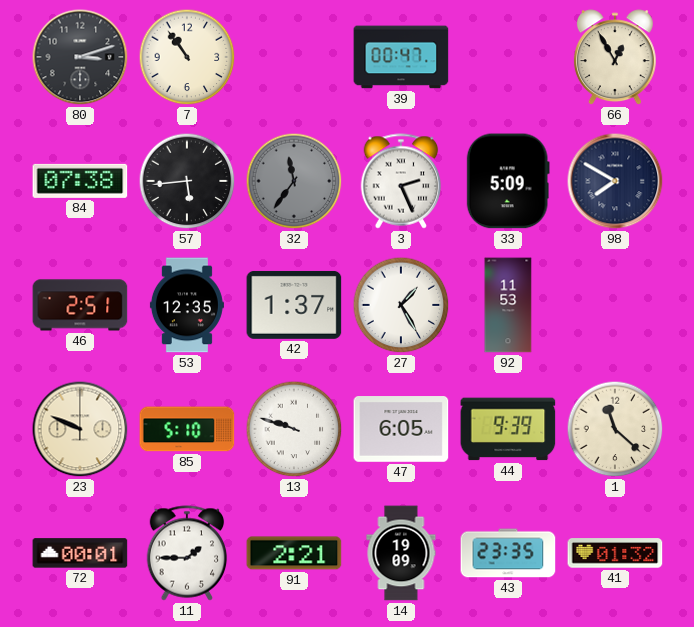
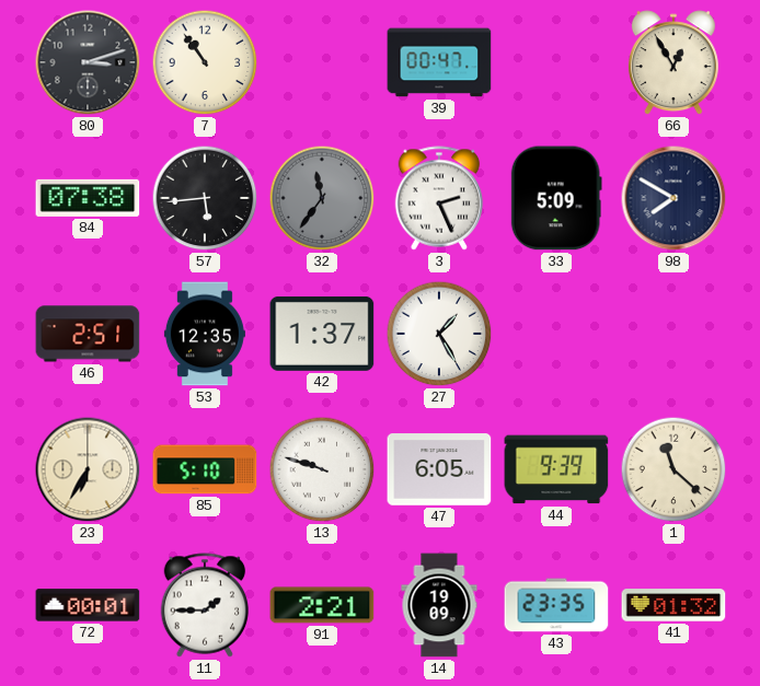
92: 11:53 -> none
23: 9:49 -> 6:35
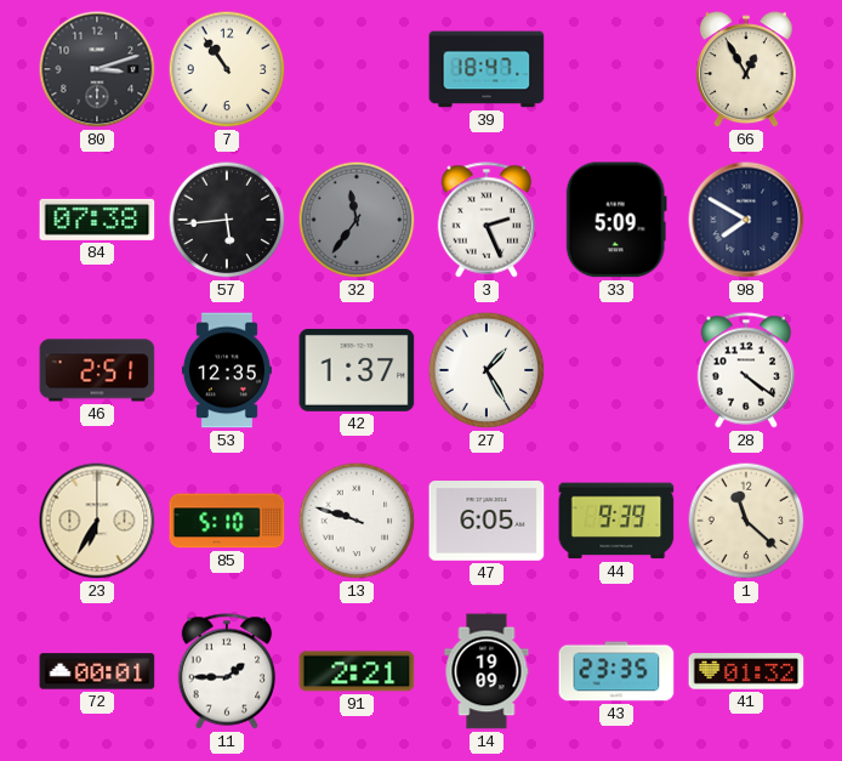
39: 00:47 -> 18:47
28: none -> 4:21
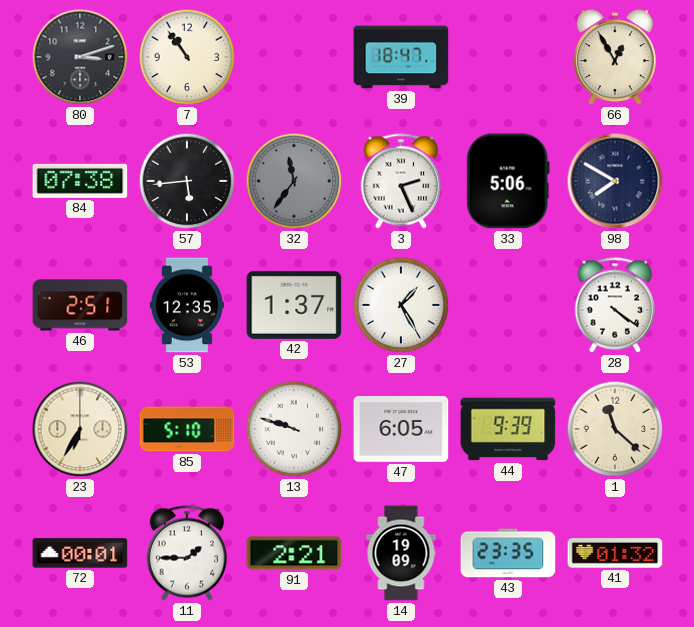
33: 5:09 -> 5:06
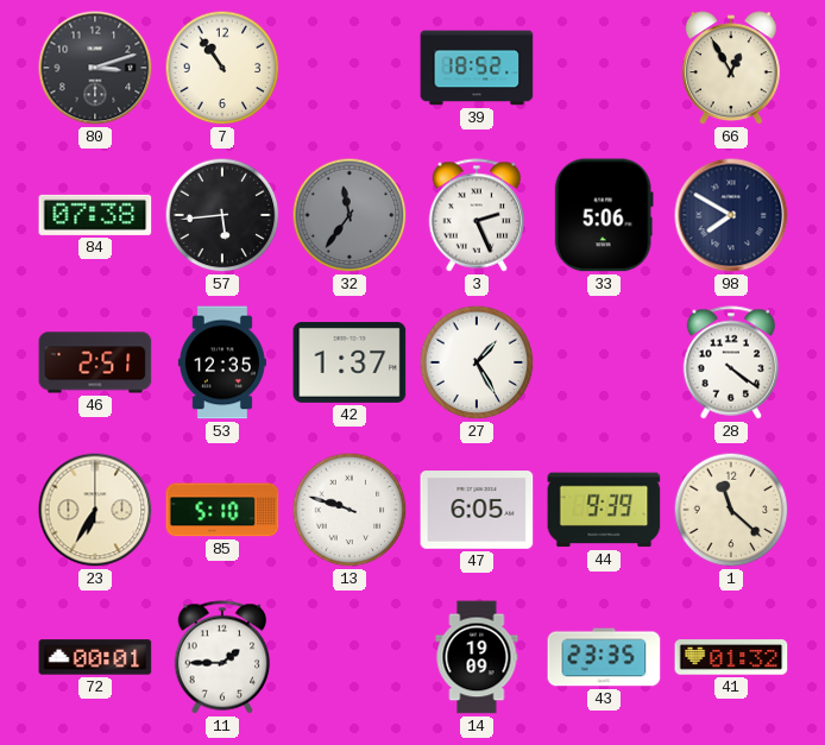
39: 18:47 -> 18:52
91: 2:21 -> none
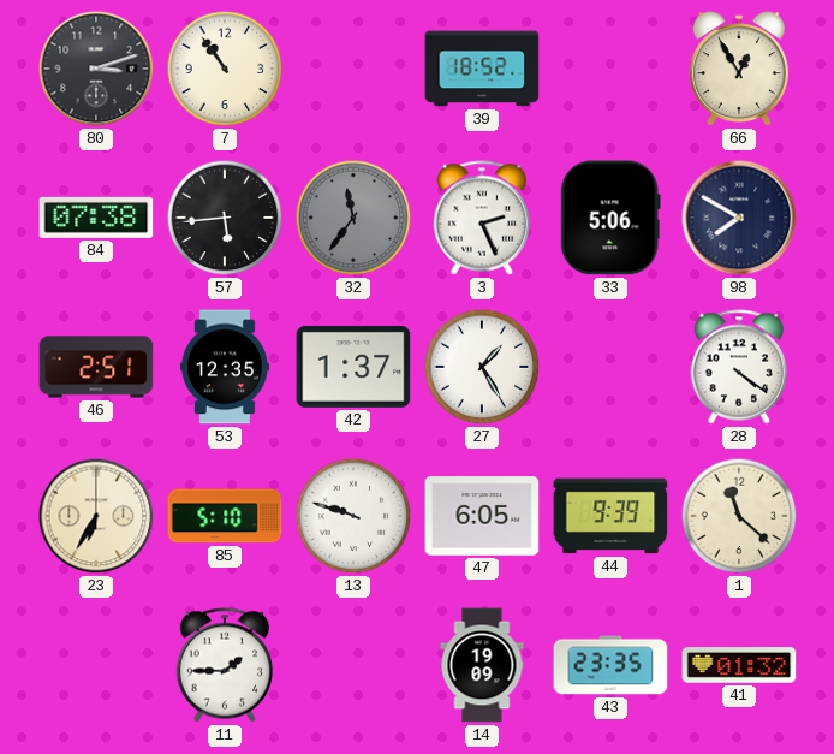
72: 00:01 -> none
